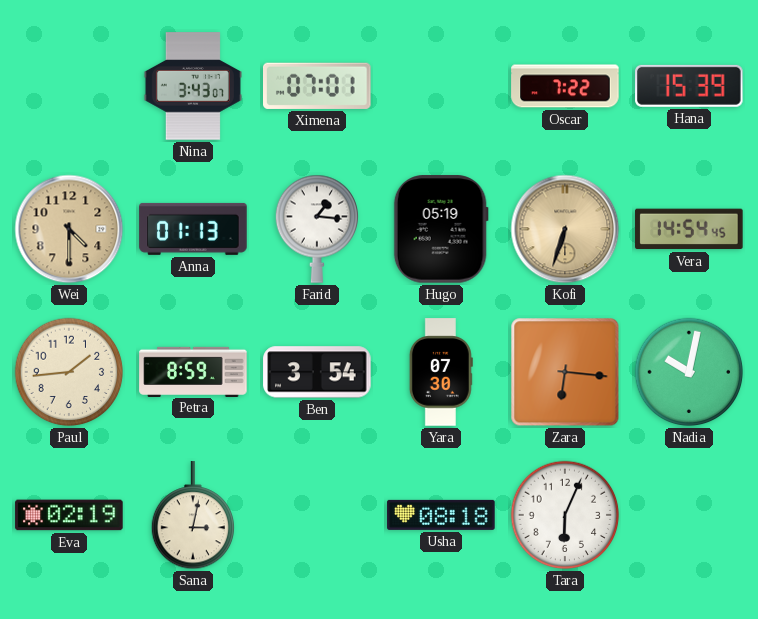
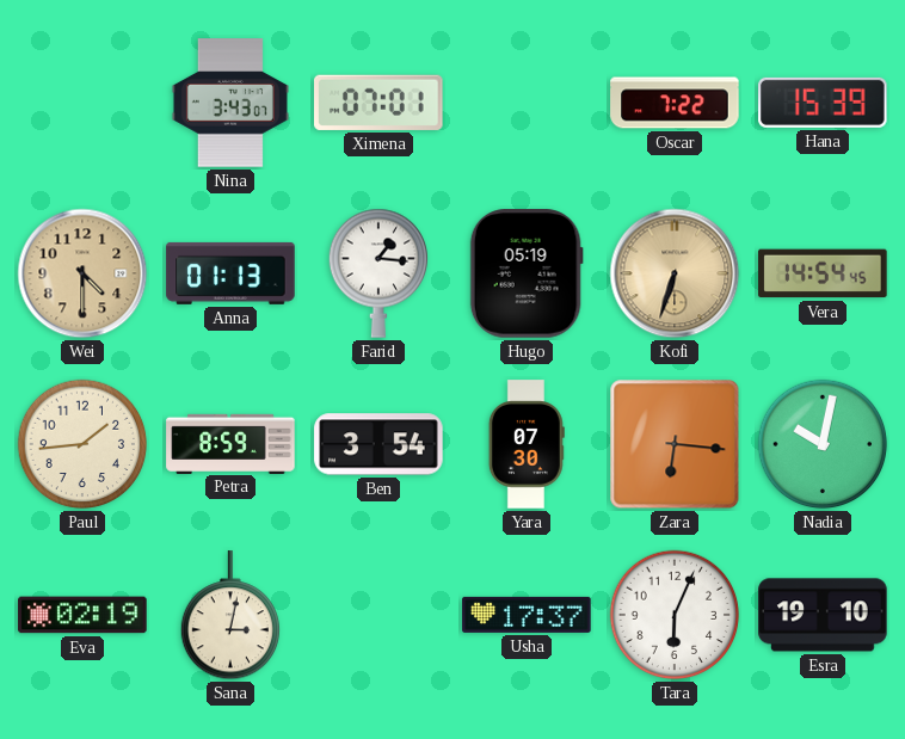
Usha: 08:18 -> 17:37
Esra: none -> 19:10
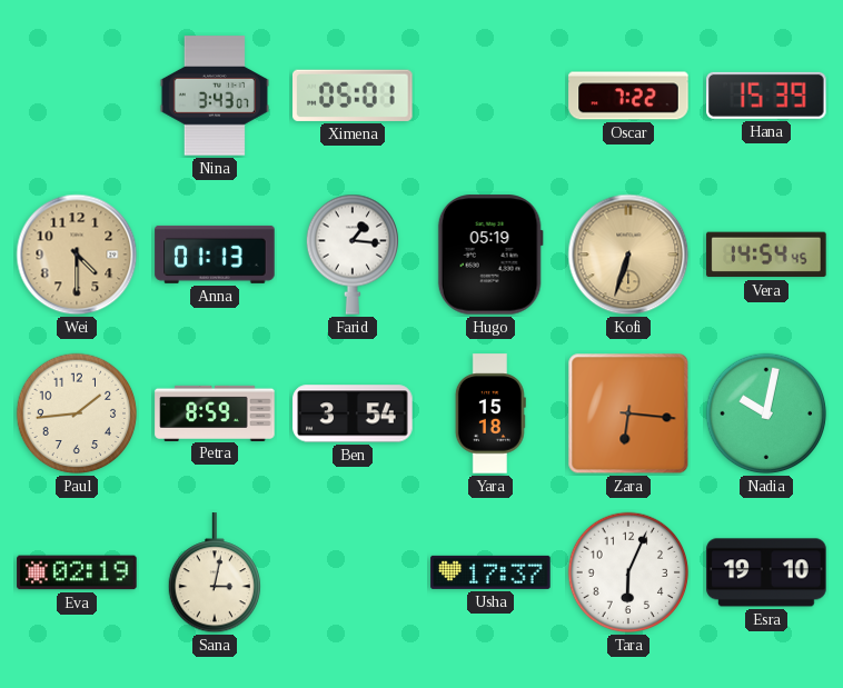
Ximena: 07:01 -> 05:01
Yara: 07:30 -> 15:18
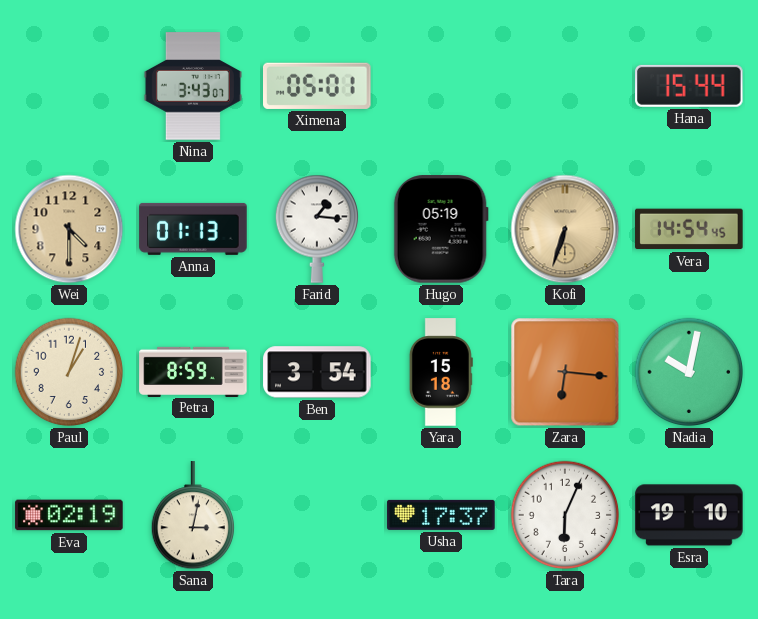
Oscar: 7:22 -> none
Hana: 15:39 -> 15:44
Paul: 1:44 -> 1:03
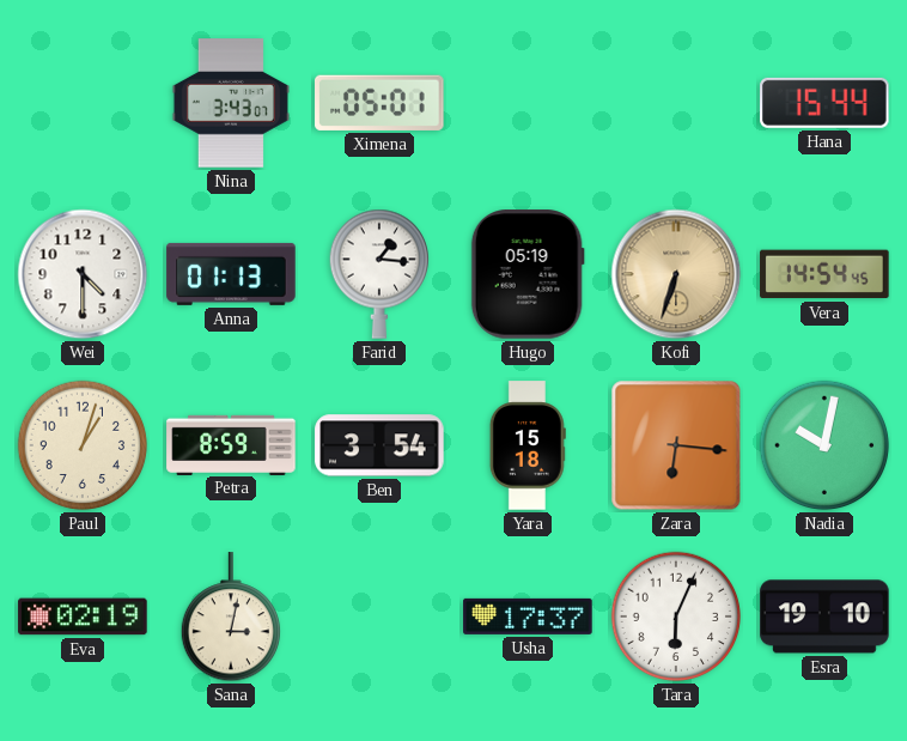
Wei dial: champagne -> white
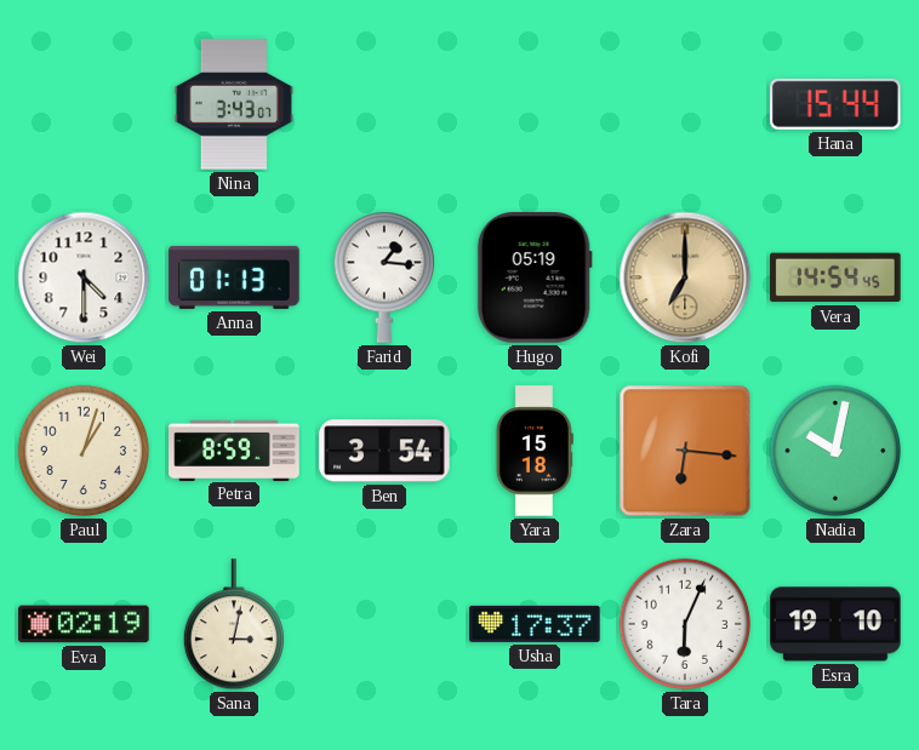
Ximena: 05:01 -> none
Kofi: 6:33 -> 7:00
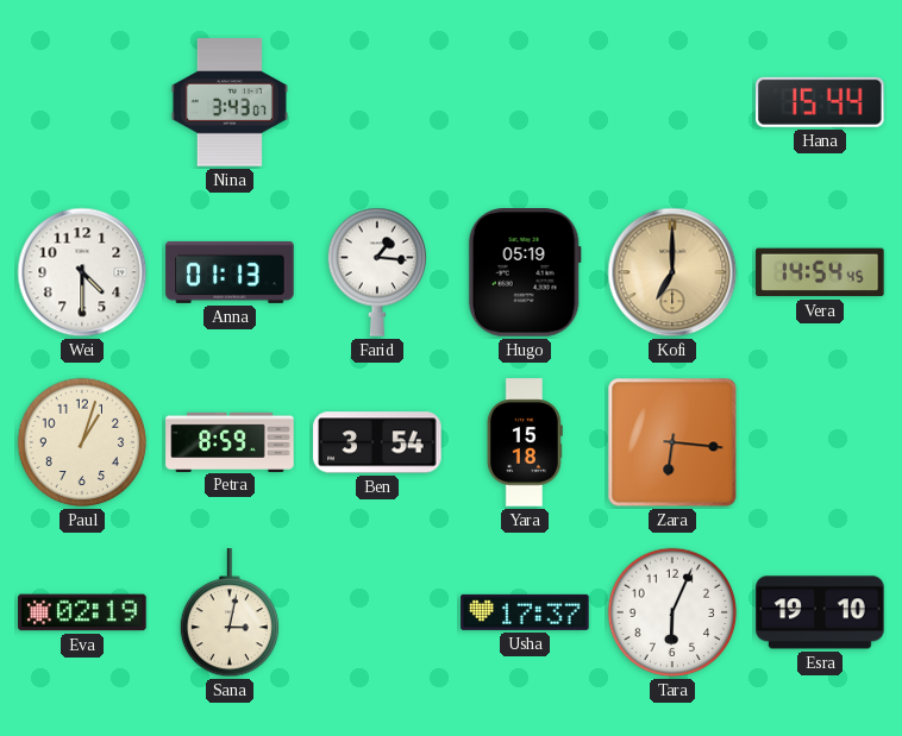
Nadia: 10:02 -> none
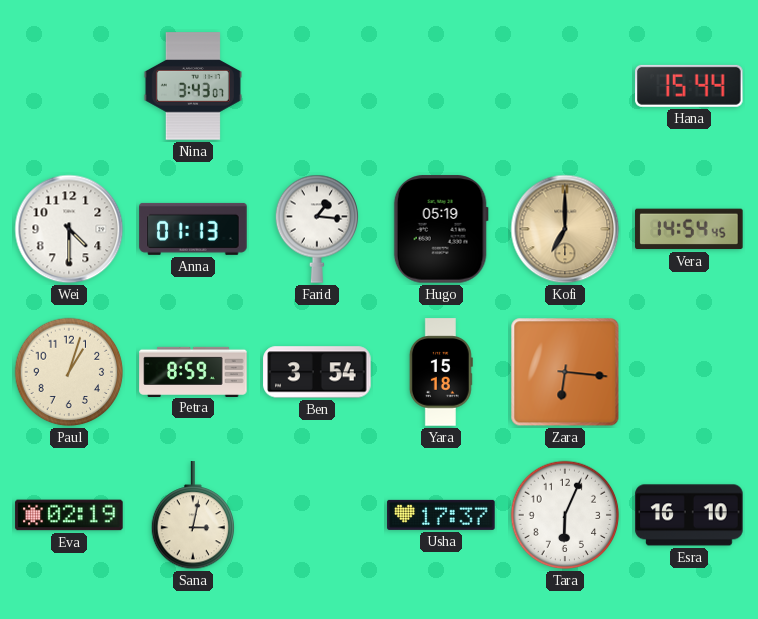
Esra: 19:10 -> 16:10
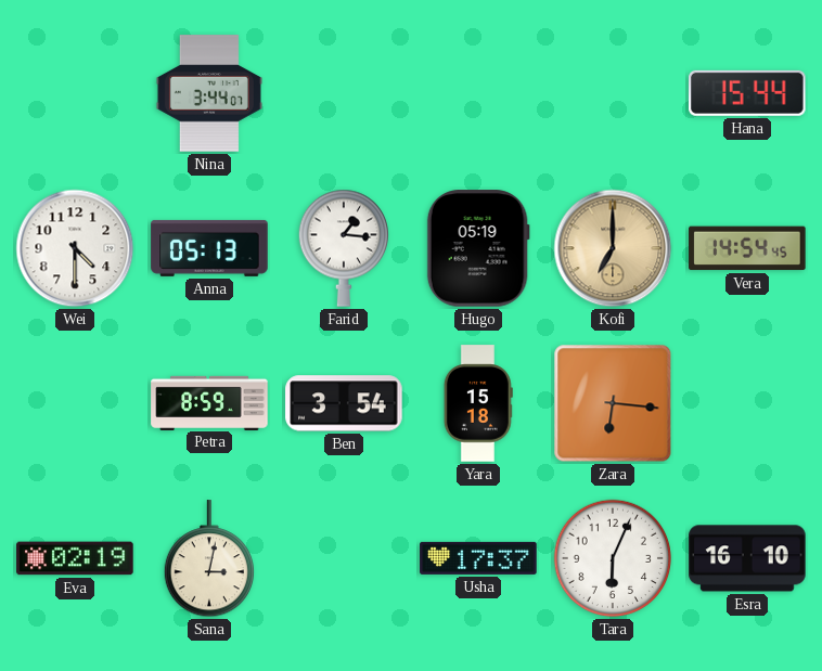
Nina: 3:43 -> 3:44
Anna: 01:13 -> 05:13
Paul: 1:03 -> none
